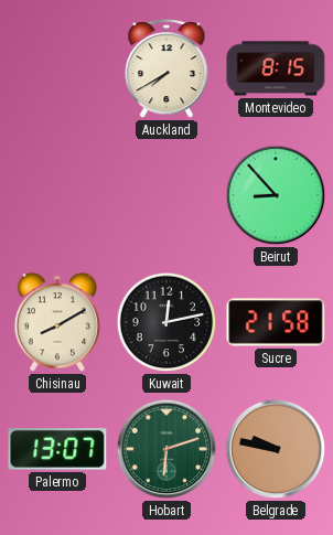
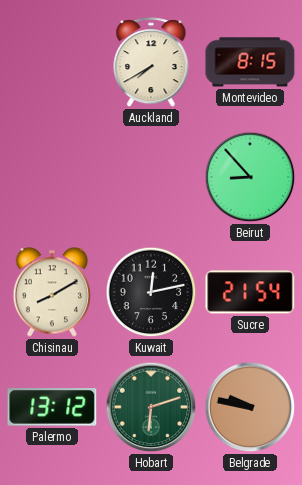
Sucre: 21:58 -> 21:54
Palermo: 13:07 -> 13:12
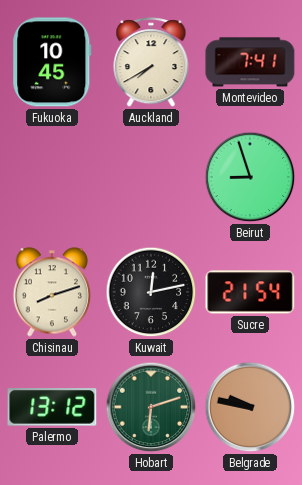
Fukuoka: none -> 10:45
Montevideo: 8:15 -> 7:41
Beirut: 8:53 -> 8:57
Chisinau: 8:10 -> 8:12
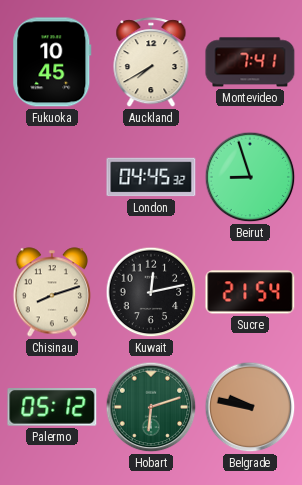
London: none -> 04:45
Palermo: 13:12 -> 05:12
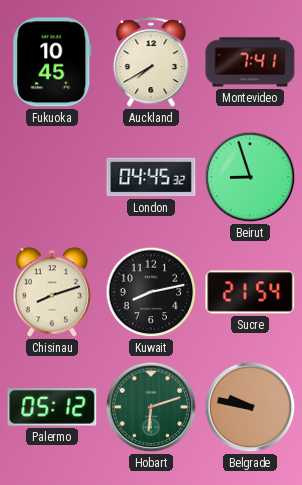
Kuwait: 12:13 -> 8:13
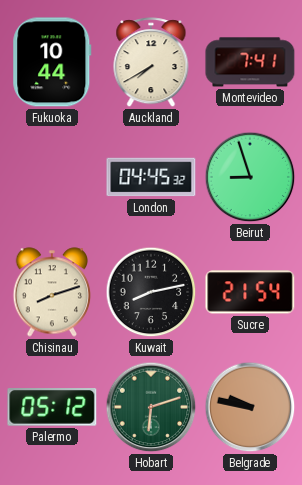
Fukuoka: 10:45 -> 10:44
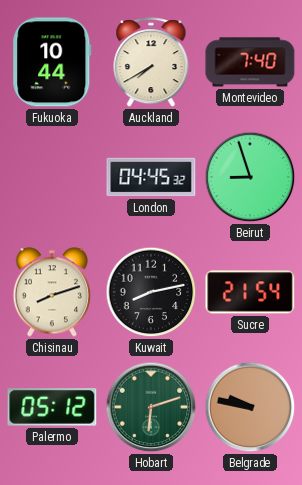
Montevideo: 7:41 -> 7:40
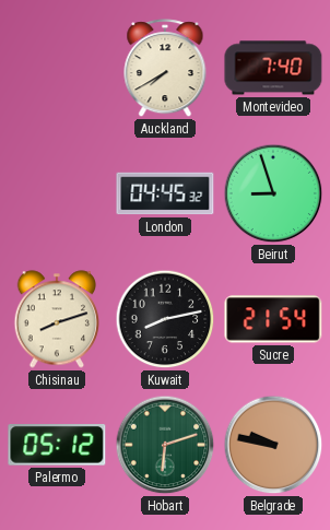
Fukuoka: 10:44 -> none
